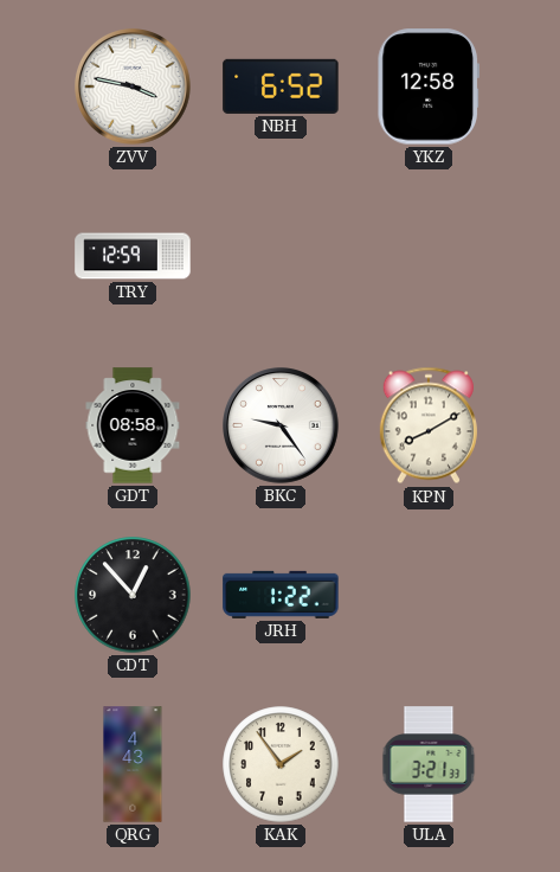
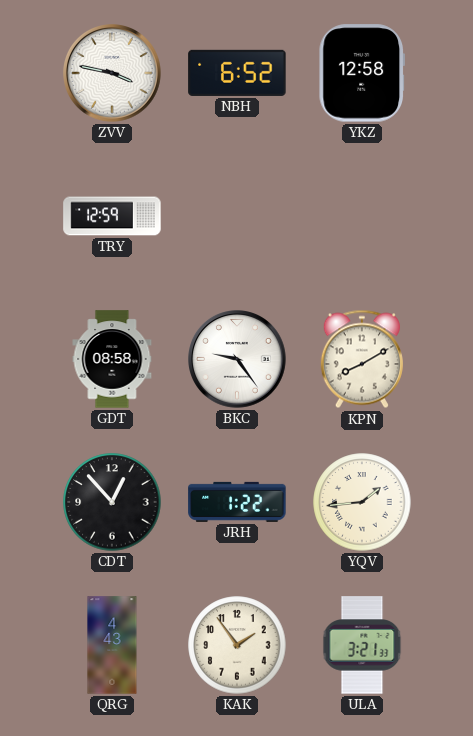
YQV: none -> 1:44
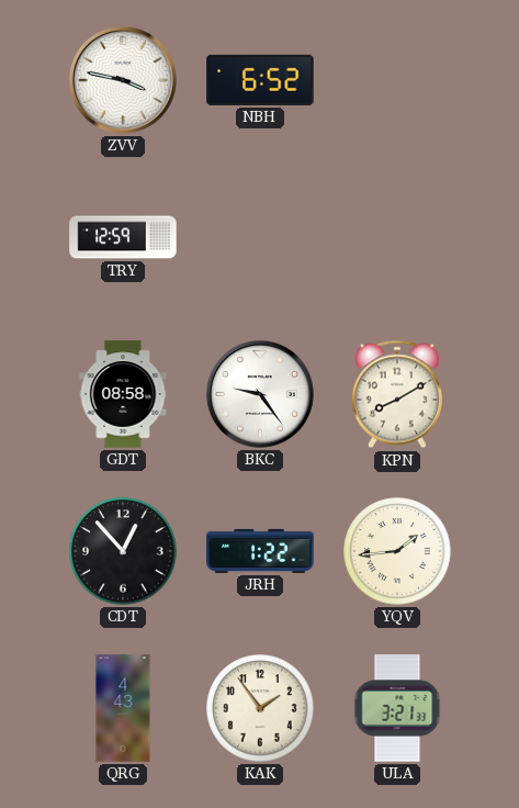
YKZ: 12:58 -> none
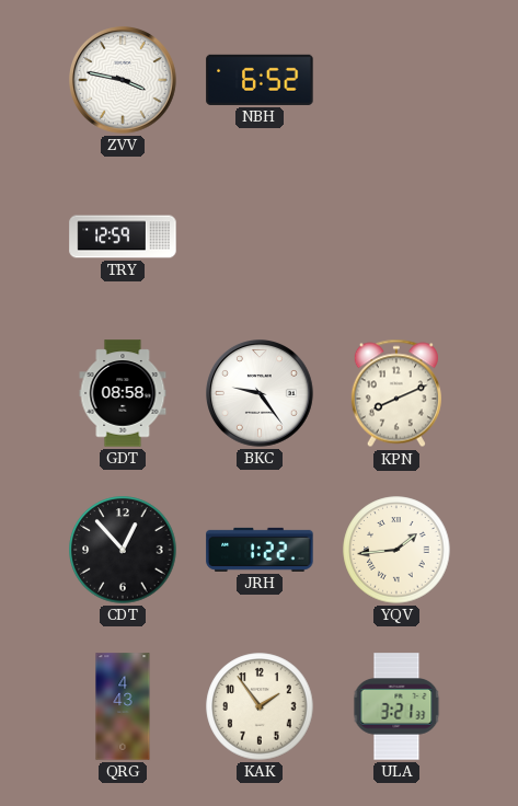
KPN: 8:10 -> 8:11
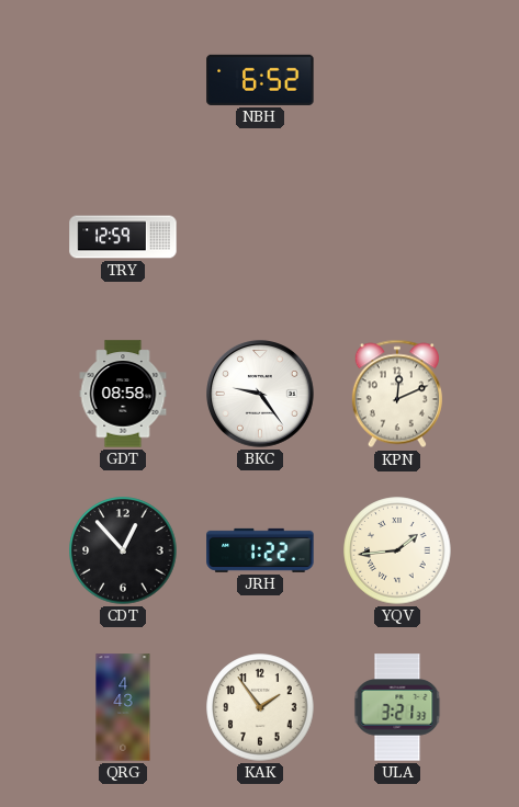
ZVV: 3:47 -> none
KPN: 8:11 -> 12:11
